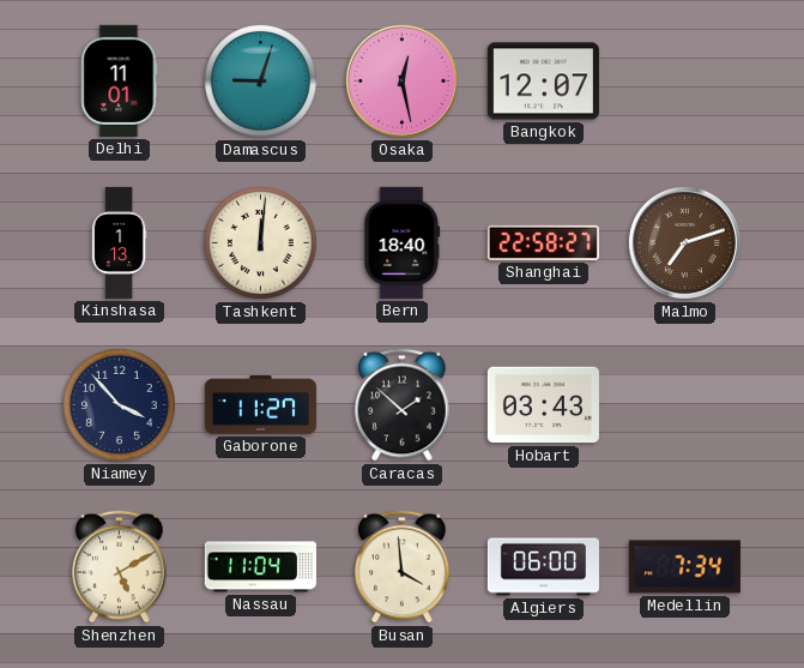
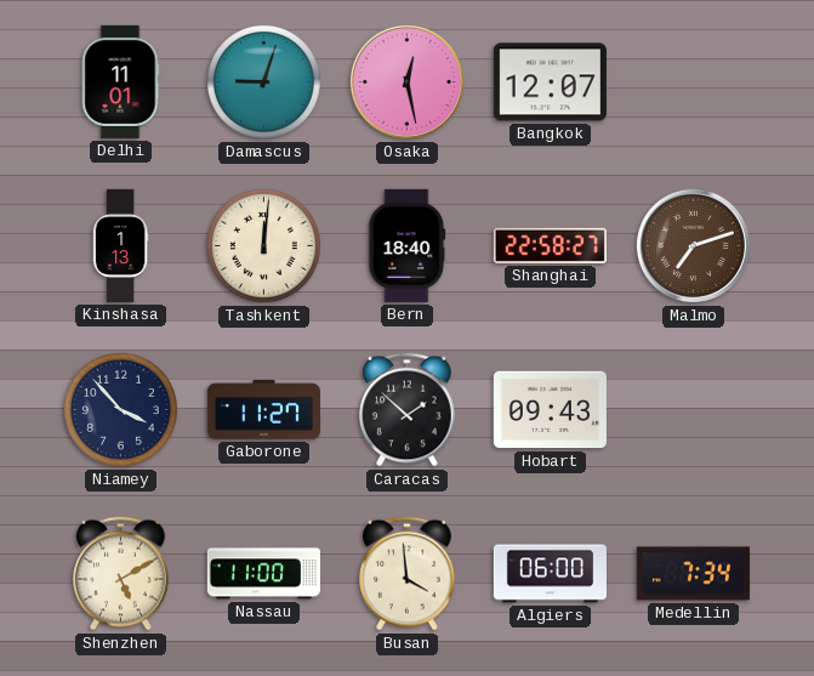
Hobart: 03:43 -> 09:43
Nassau: 11:04 -> 11:00
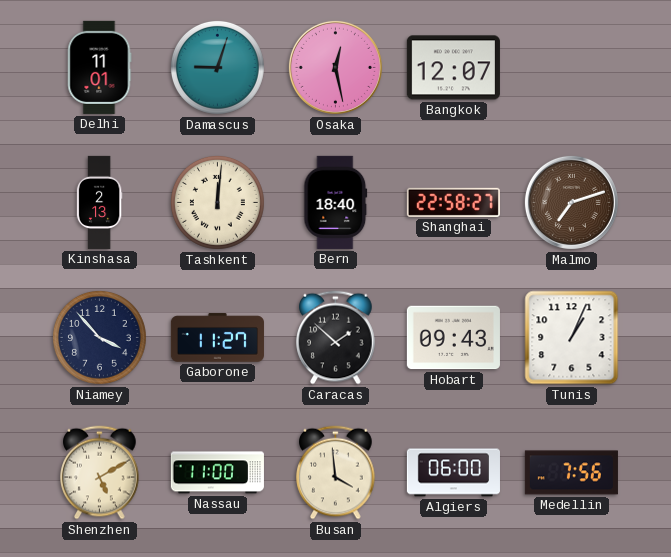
Kinshasa: 1:13 -> 2:13
Tunis: none -> 1:04
Medellin: 7:34 -> 7:56
